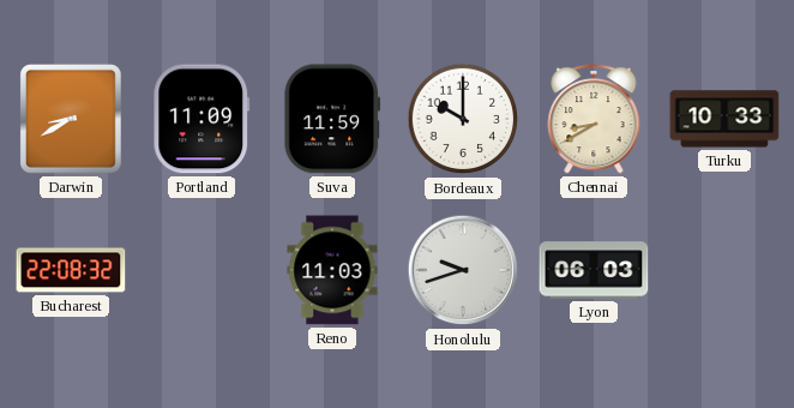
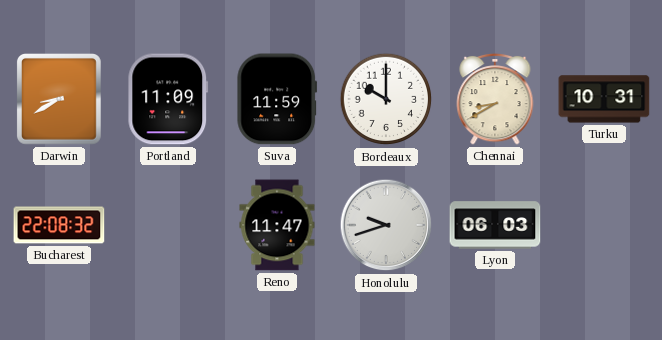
Turku: 10:33 -> 10:31
Reno: 11:03 -> 11:47
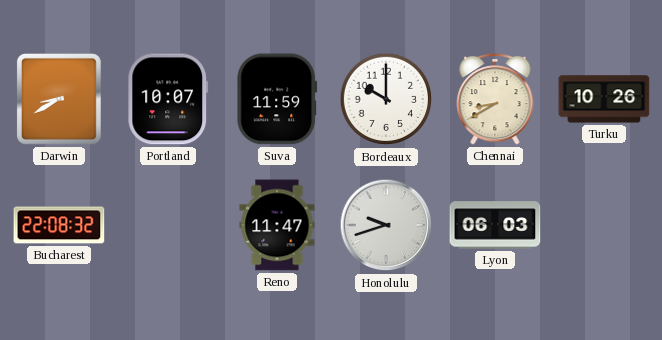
Portland: 11:09 -> 10:07
Turku: 10:31 -> 10:26
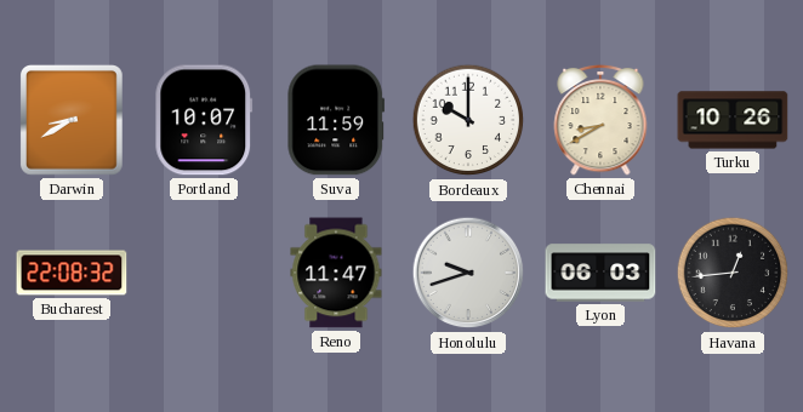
Havana: none -> 12:44
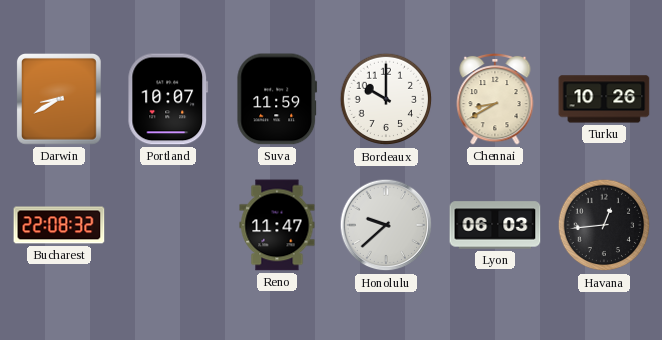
Honolulu: 9:42 -> 9:38
